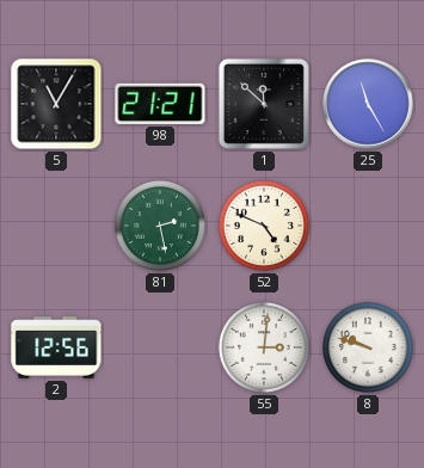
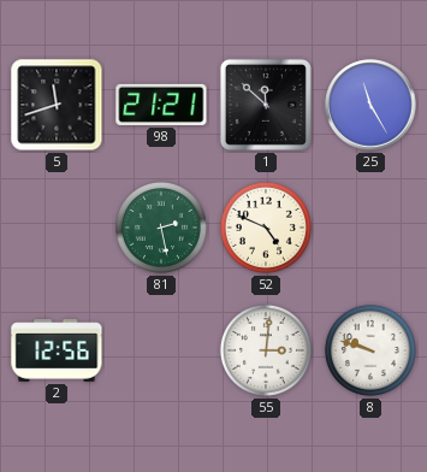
5: 11:05 -> 11:42
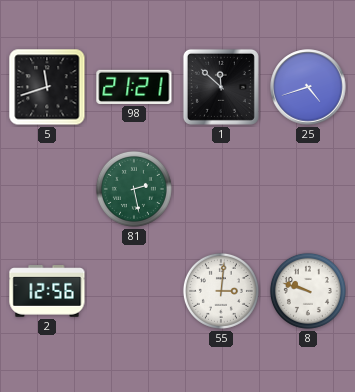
25: 11:25 -> 4:42
52: 4:49 -> none
